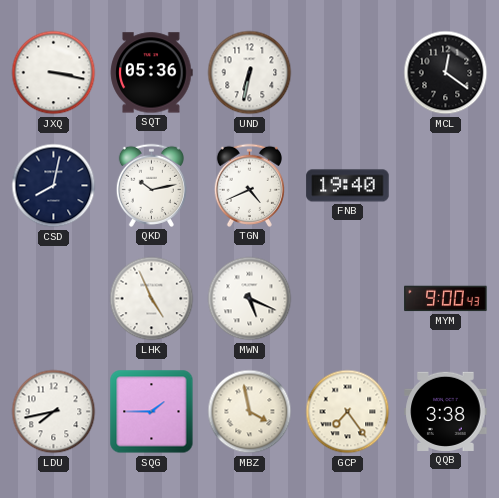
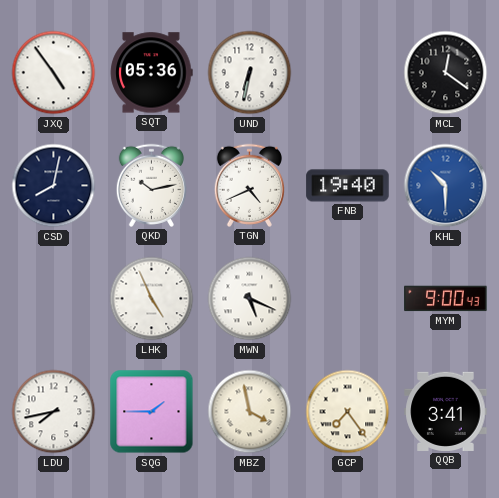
JXQ: 3:17 -> 4:54
KHL: none -> 10:30
QQB: 3:38 -> 3:41
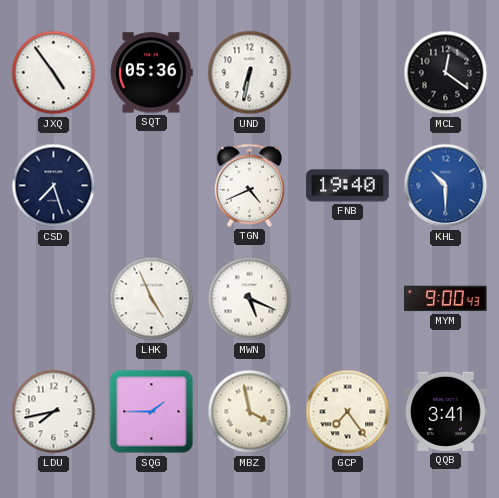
CSD: 8:02 -> 7:27
QKD: 10:13 -> none
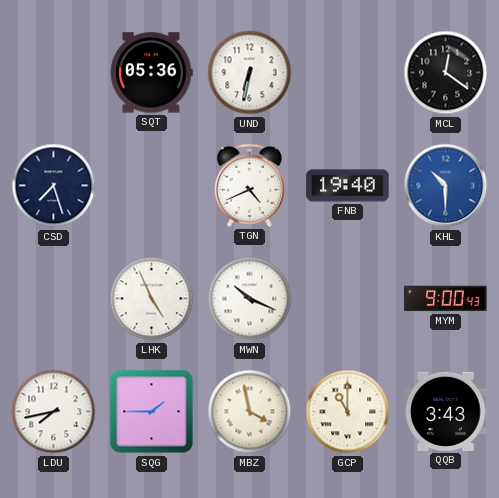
JXQ: 4:54 -> none
MWN: 5:19 -> 10:19
GCP: 7:24 -> 11:00
QQB: 3:41 -> 3:43
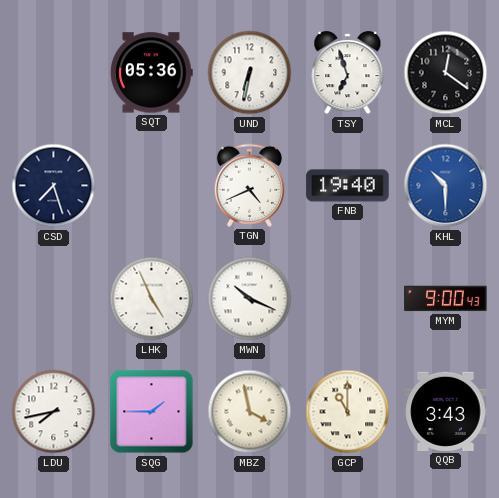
TSY: none -> 6:57
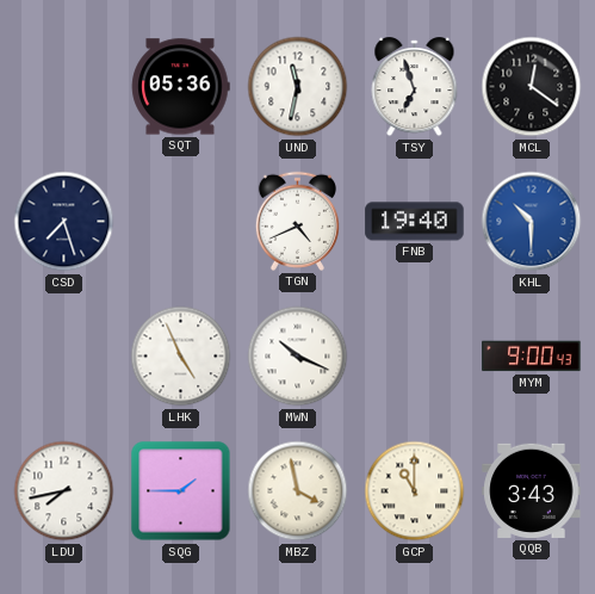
UND: 6:32 -> 11:32
